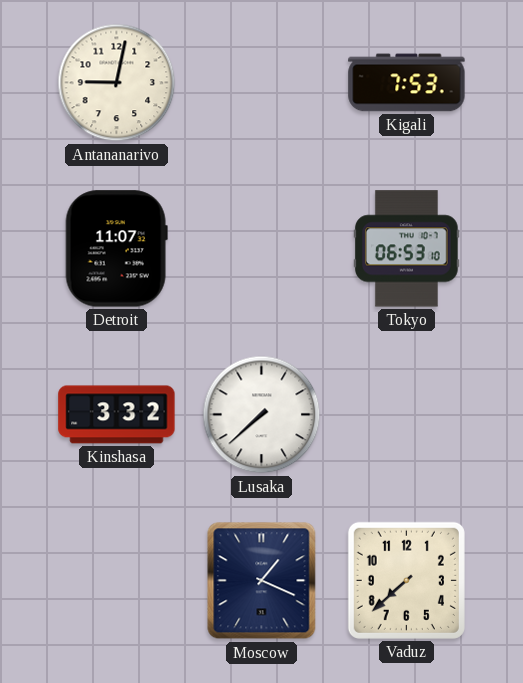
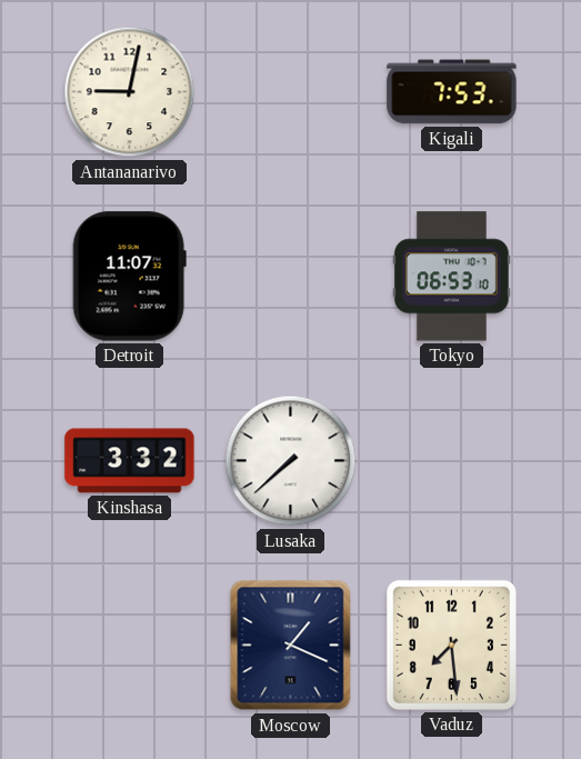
Vaduz: 7:38 -> 7:29
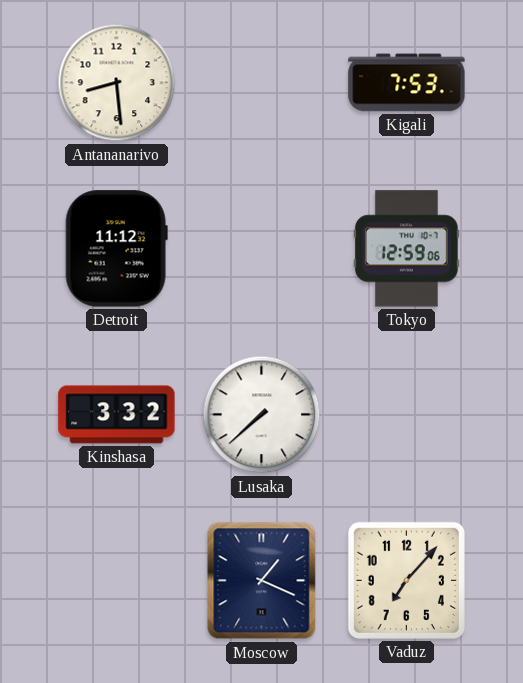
Antananarivo: 9:02 -> 8:29
Detroit: 11:07 -> 11:12
Tokyo: 06:53 -> 12:59
Vaduz: 7:29 -> 7:07
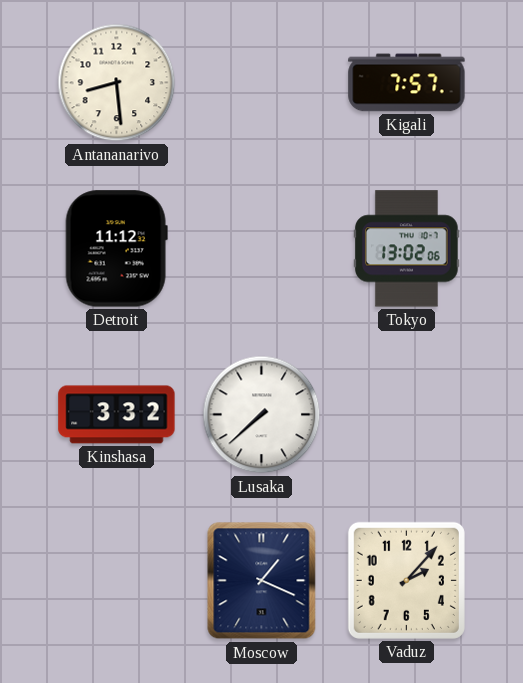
Kigali: 7:53 -> 7:57
Tokyo: 12:59 -> 13:02
Vaduz: 7:07 -> 2:07
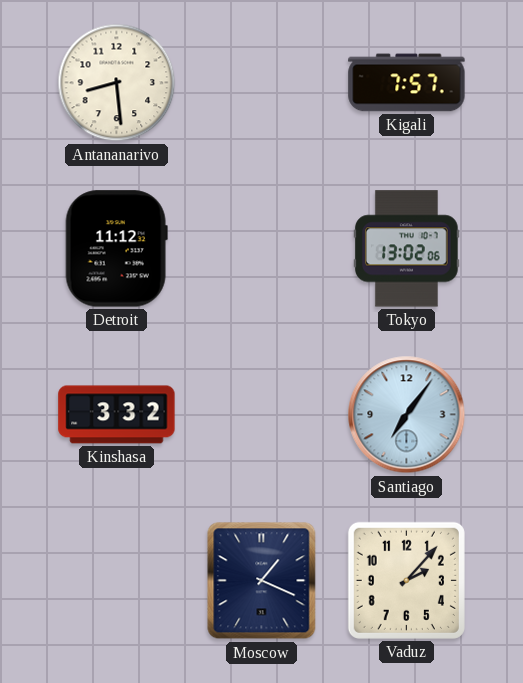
Lusaka: 7:38 -> none
Santiago: none -> 7:06
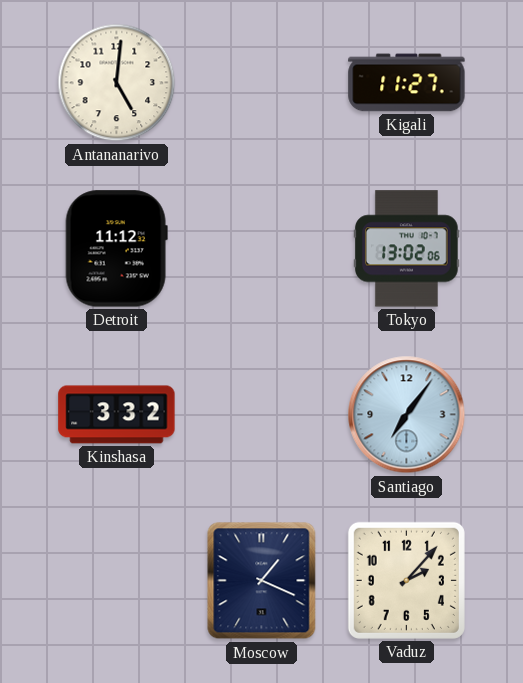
Antananarivo: 8:29 -> 5:01
Kigali: 7:57 -> 11:27
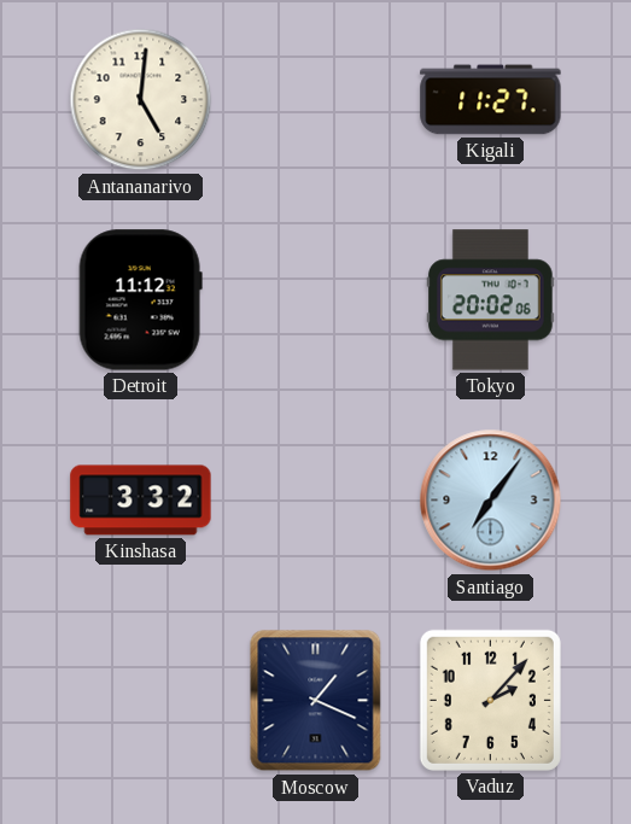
Tokyo: 13:02 -> 20:02
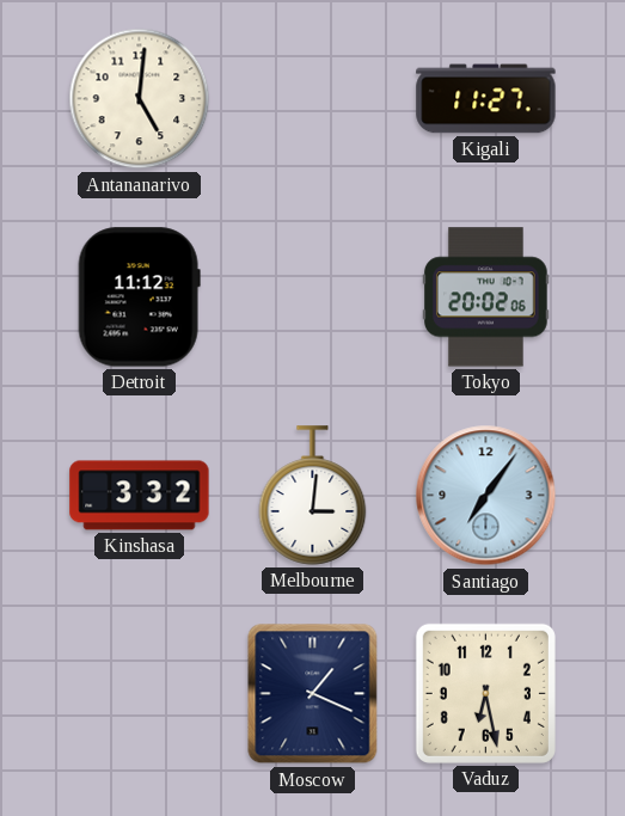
Melbourne: none -> 3:01
Vaduz: 2:07 -> 6:28
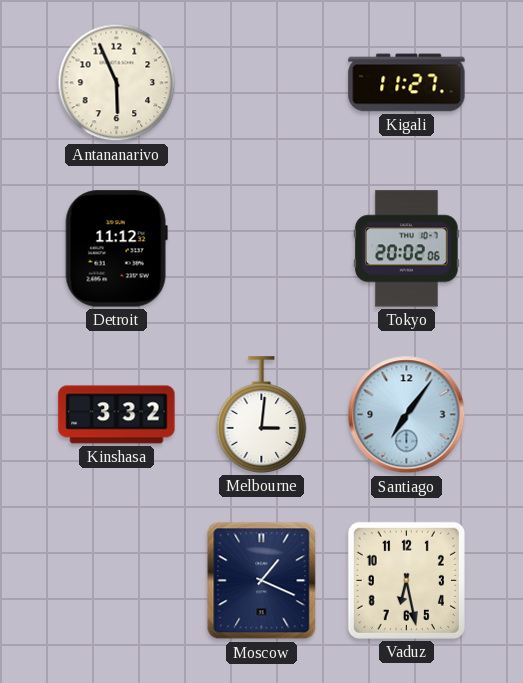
Antananarivo: 5:01 -> 5:56
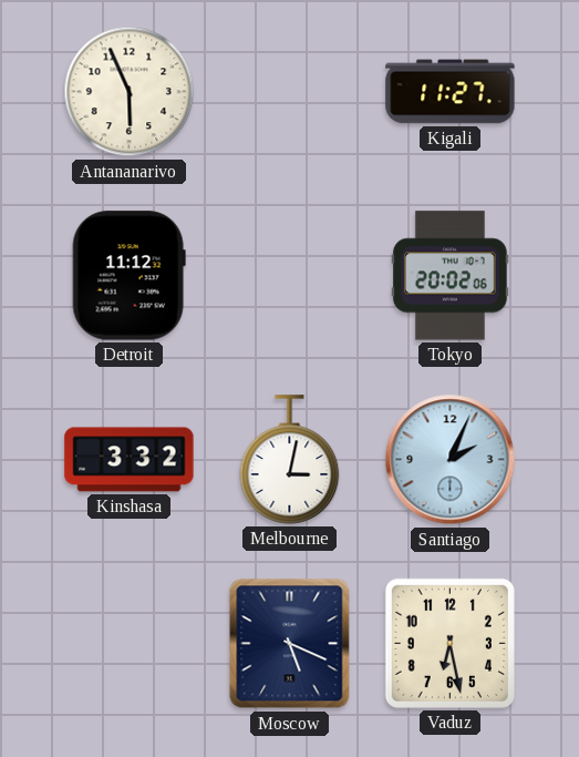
Melbourne: 3:01 -> 3:02
Santiago: 7:06 -> 2:04
Moscow: 1:19 -> 5:19
